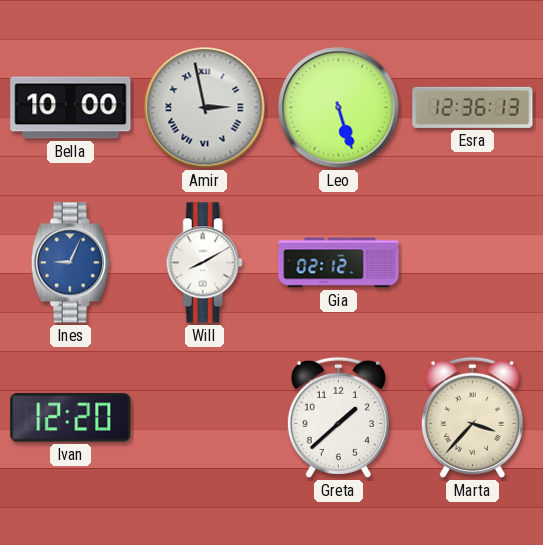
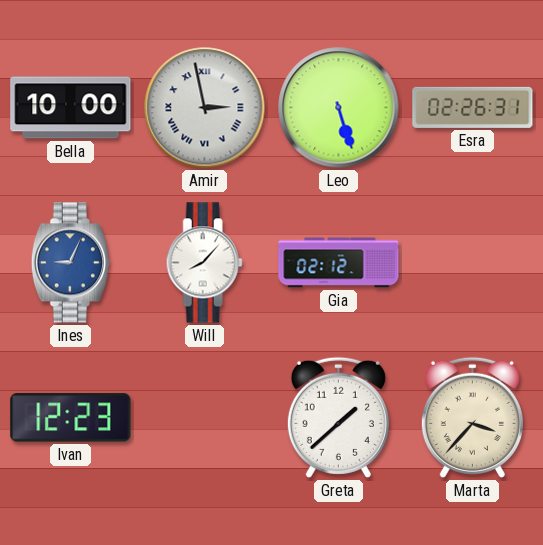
Esra: 12:36 -> 02:26
Will: 8:10 -> 8:07
Ivan: 12:20 -> 12:23
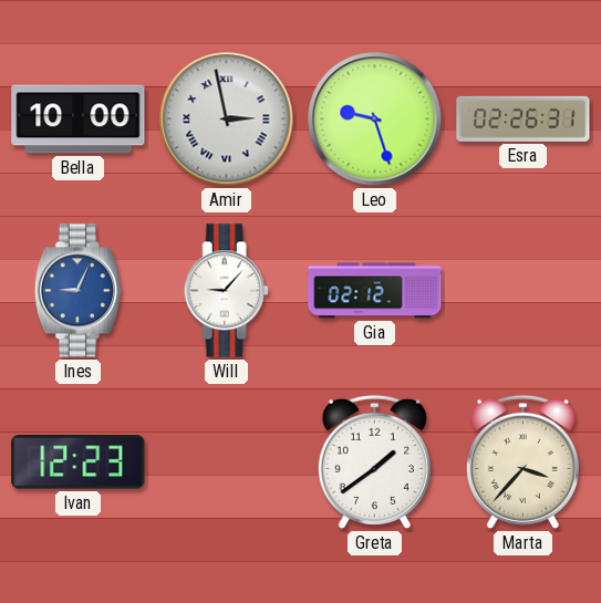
Leo: 5:27 -> 9:27
Will: 8:07 -> 9:07
Greta: 1:38 -> 1:39
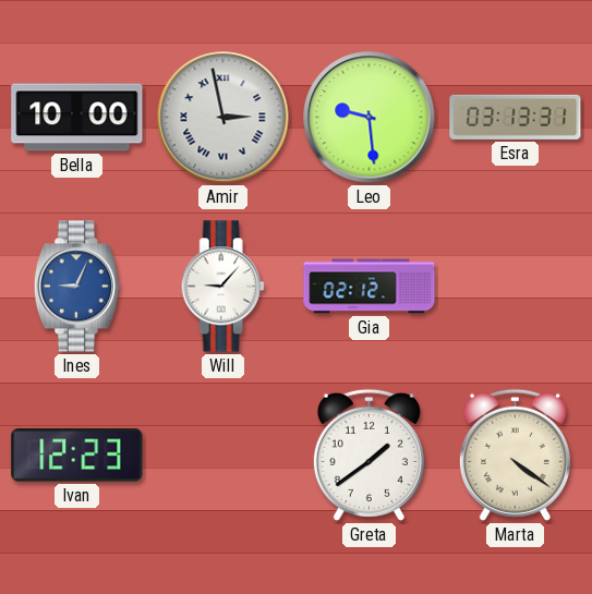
Leo: 9:27 -> 9:29
Esra: 02:26 -> 03:13
Marta: 3:37 -> 4:21
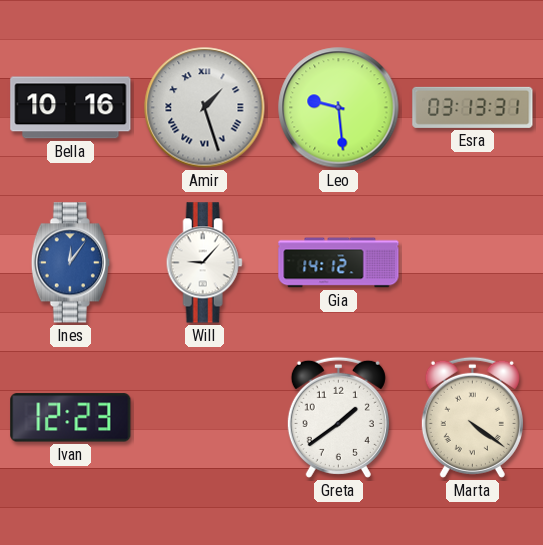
Bella: 10:00 -> 10:16
Amir: 2:58 -> 1:27
Ines: 9:04 -> 12:06
Gia: 02:12 -> 14:12
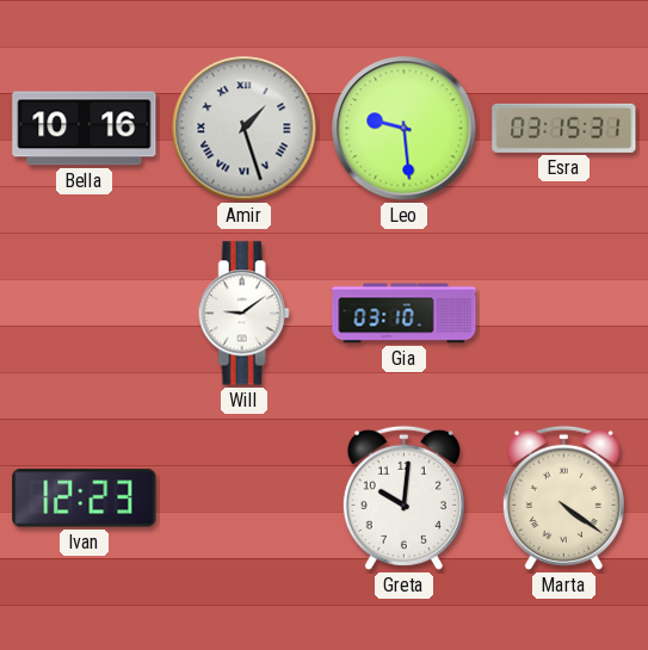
Esra: 03:13 -> 03:15
Ines: 12:06 -> none
Will: 9:07 -> 9:09
Gia: 14:12 -> 03:10
Greta: 1:39 -> 10:01
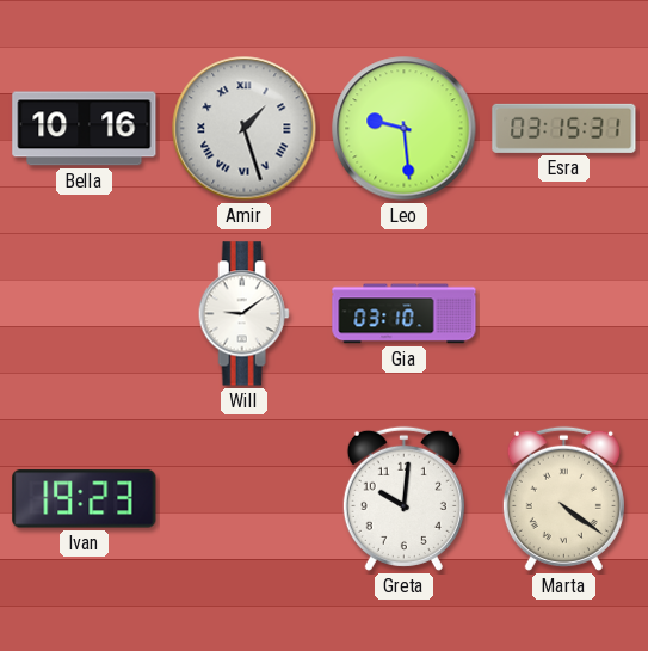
Ivan: 12:23 -> 19:23
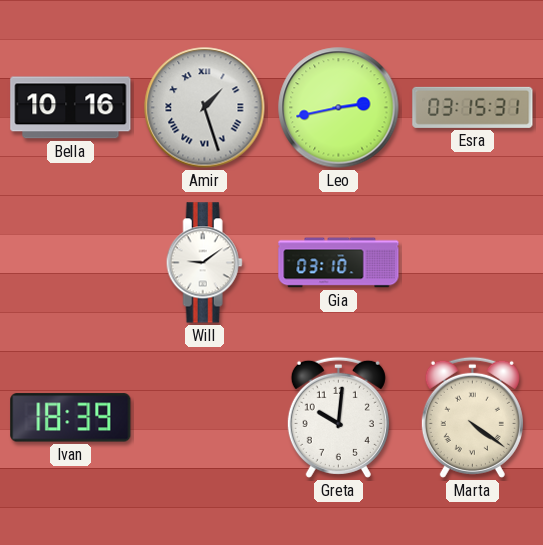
Leo: 9:29 -> 2:43
Ivan: 19:23 -> 18:39
